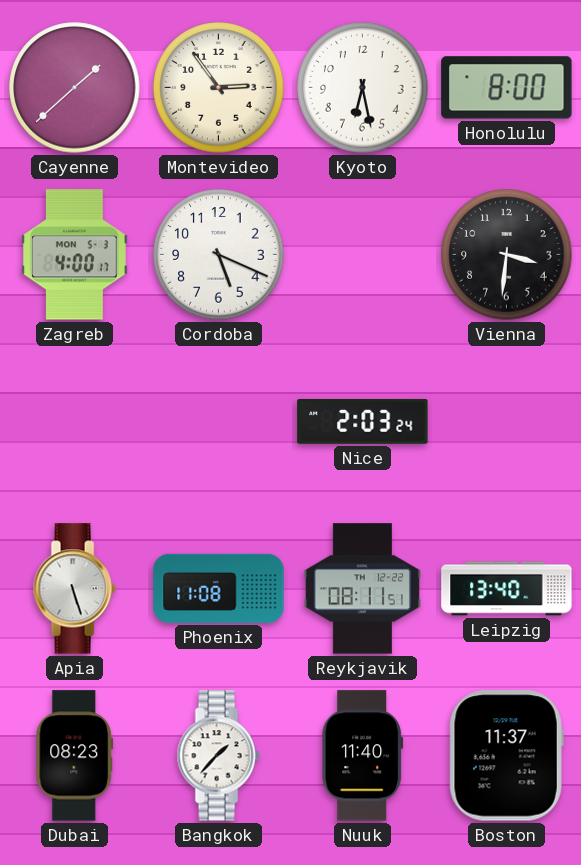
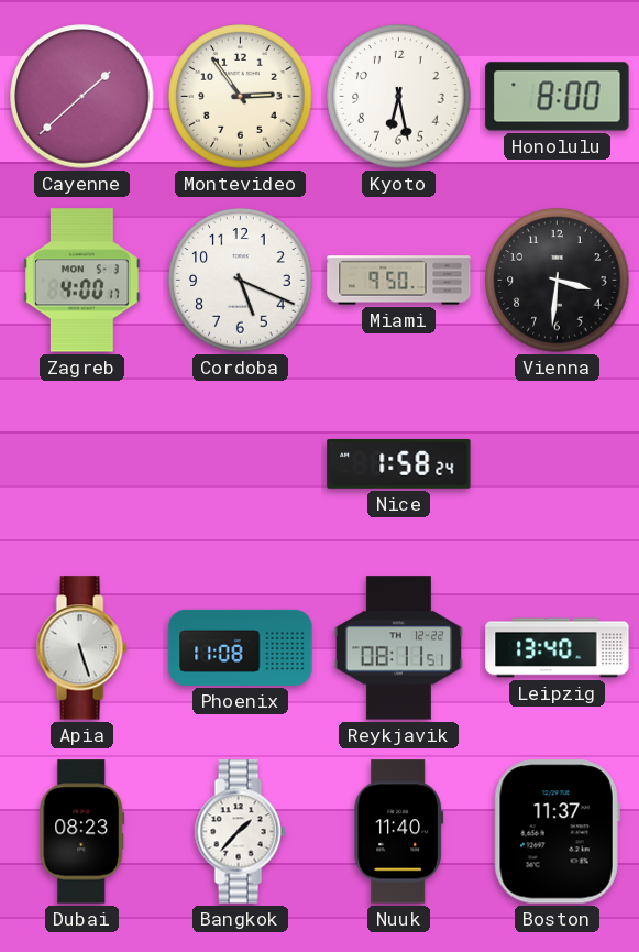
Miami: none -> 9:50
Nice: 2:03 -> 1:58
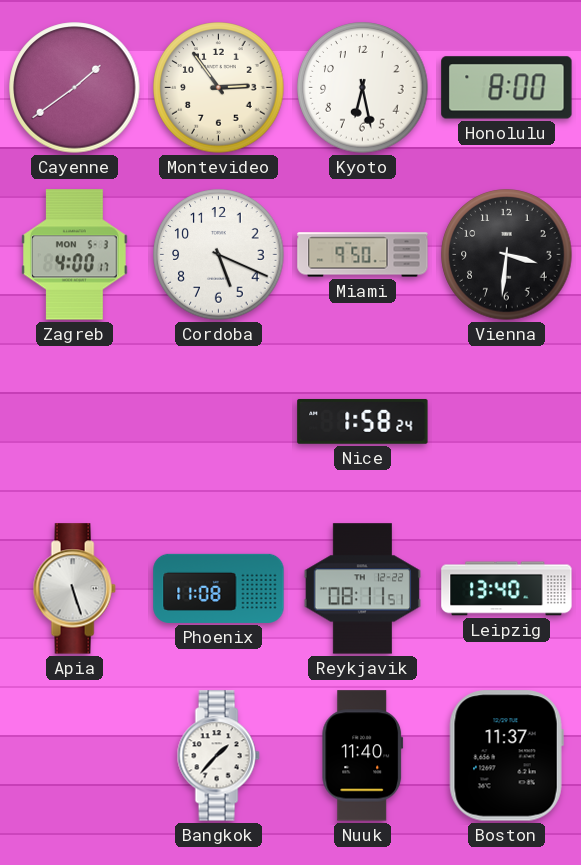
Cayenne: 1:38 -> 1:39
Dubai: 08:23 -> none
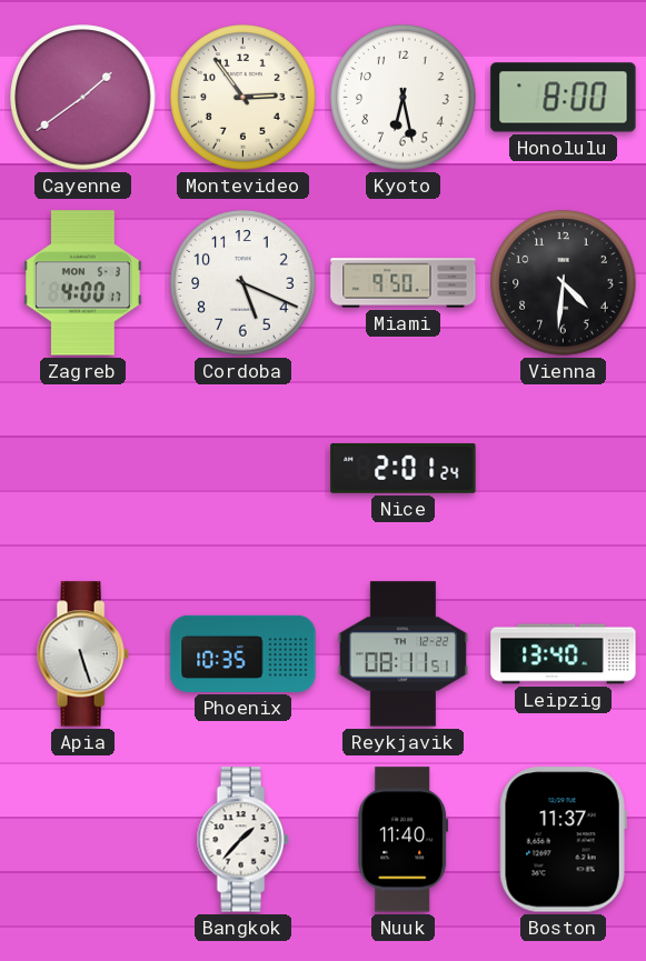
Vienna: 3:31 -> 4:31
Nice: 1:58 -> 2:01
Phoenix: 11:08 -> 10:35
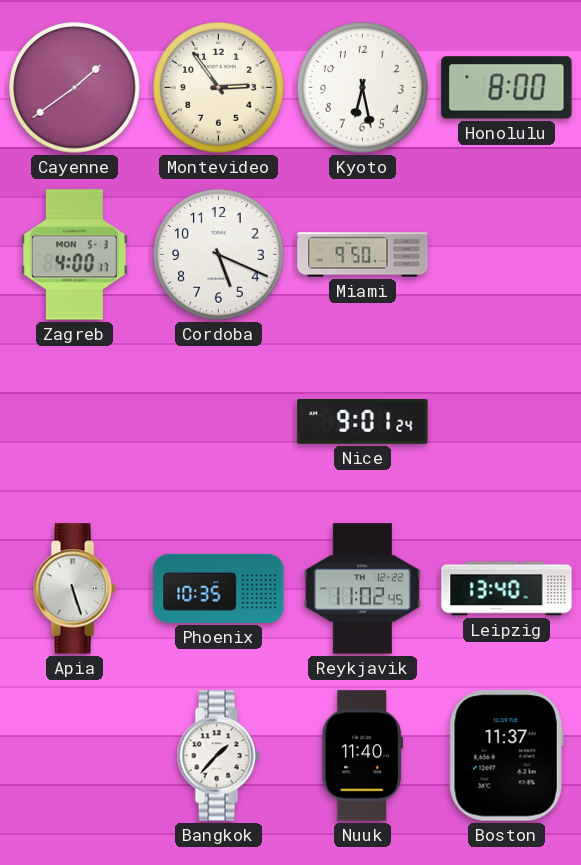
Vienna: 4:31 -> none
Nice: 2:01 -> 9:01
Reykjavik: 08:11 -> 11:02
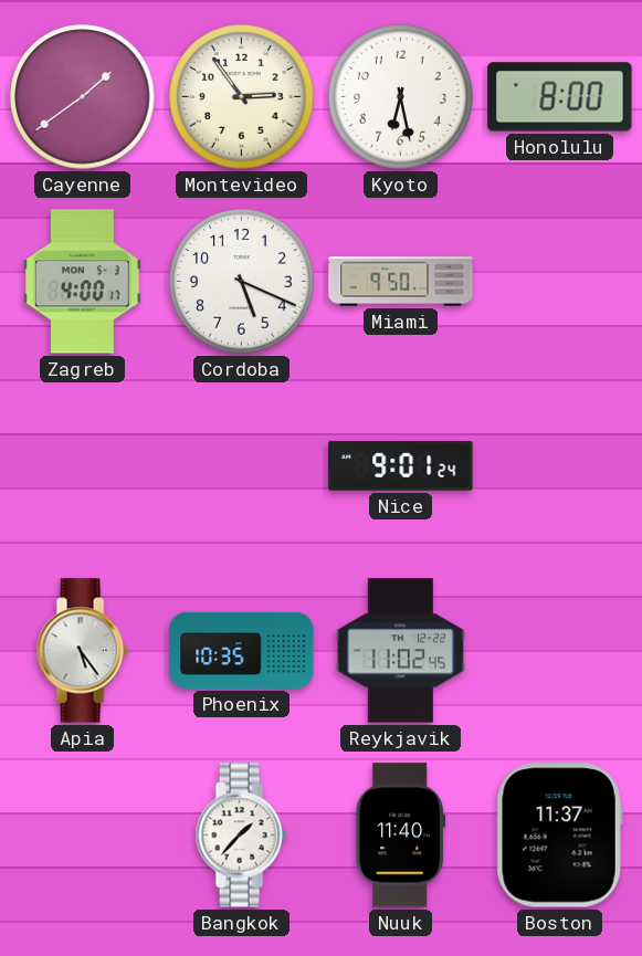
Apia: 5:27 -> 5:24
Leipzig: 13:40 -> none
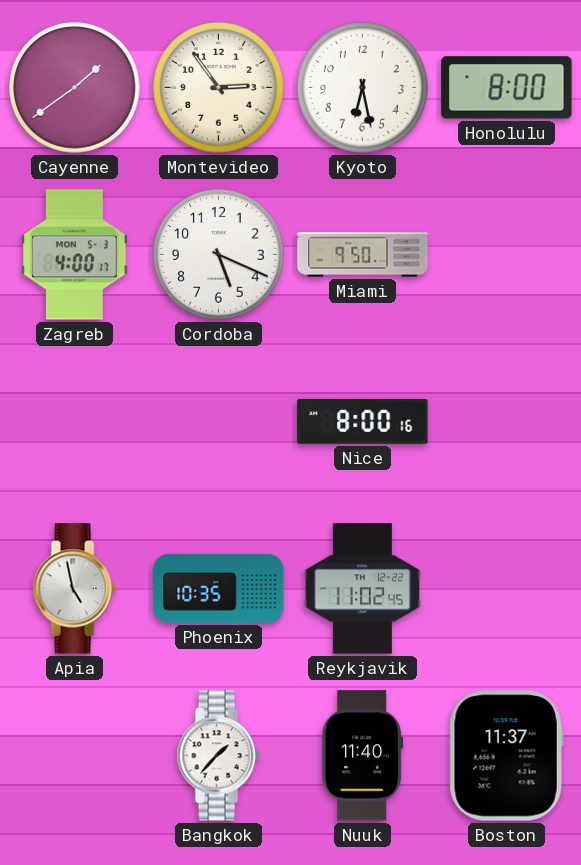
Nice: 9:01 -> 8:00
Apia: 5:24 -> 4:58
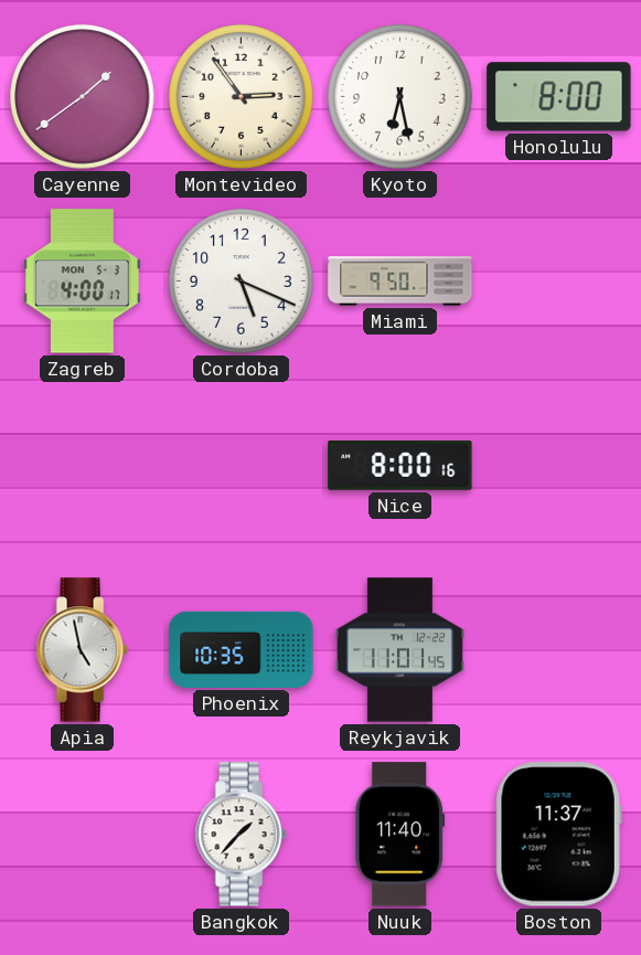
Reykjavik: 11:02 -> 11:01
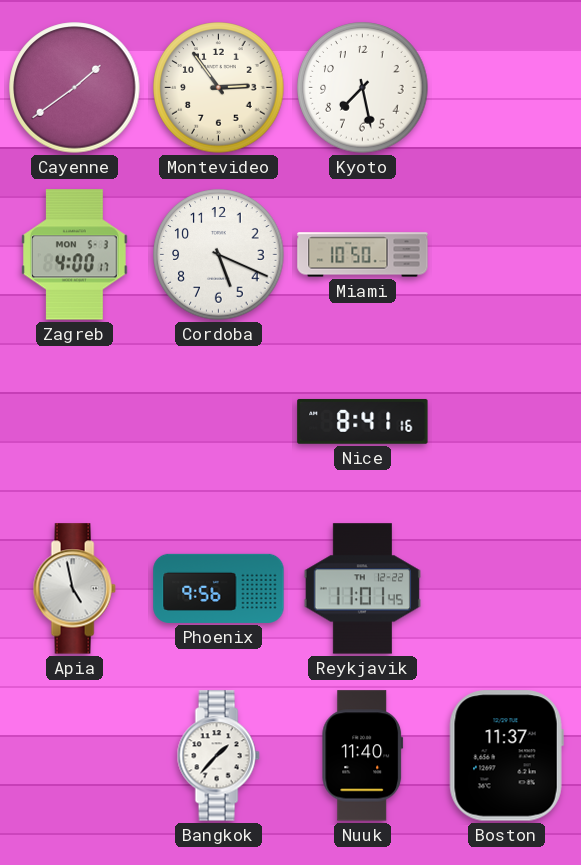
Kyoto: 6:28 -> 7:28
Honolulu: 8:00 -> none
Miami: 9:50 -> 10:50
Nice: 8:00 -> 8:41
Phoenix: 10:35 -> 9:56
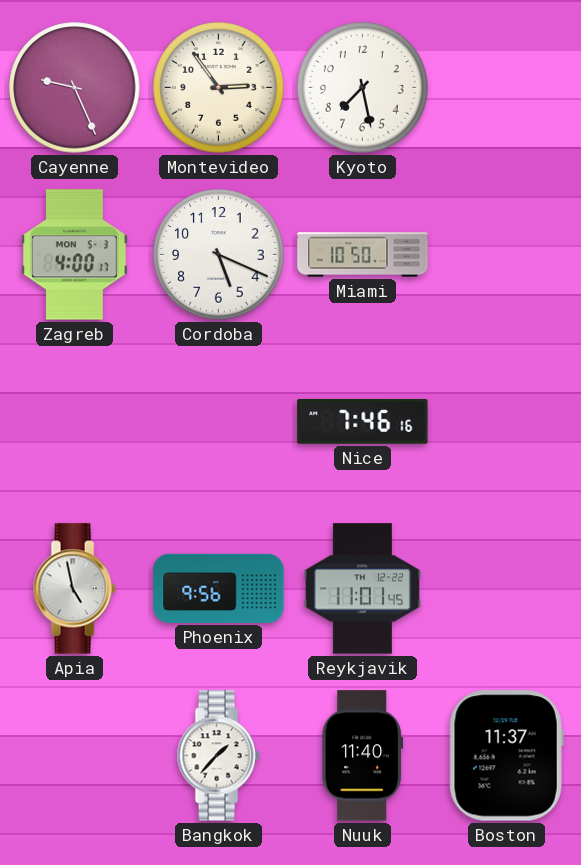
Cayenne: 1:39 -> 9:26
Nice: 8:41 -> 7:46
